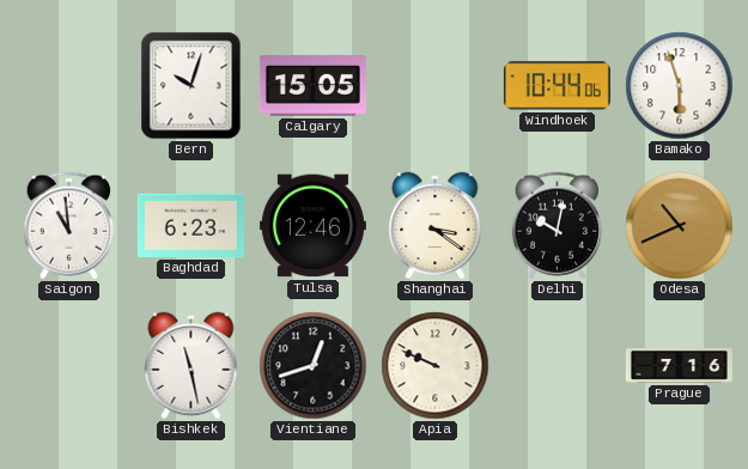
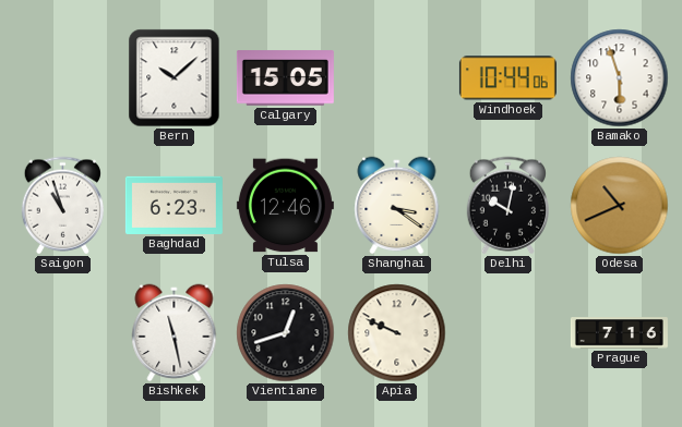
Bern: 10:03 -> 10:08
Saigon: 10:59 -> 10:57
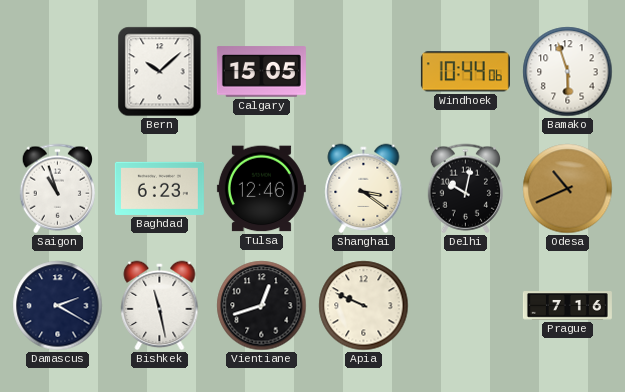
Damascus: none -> 2:20
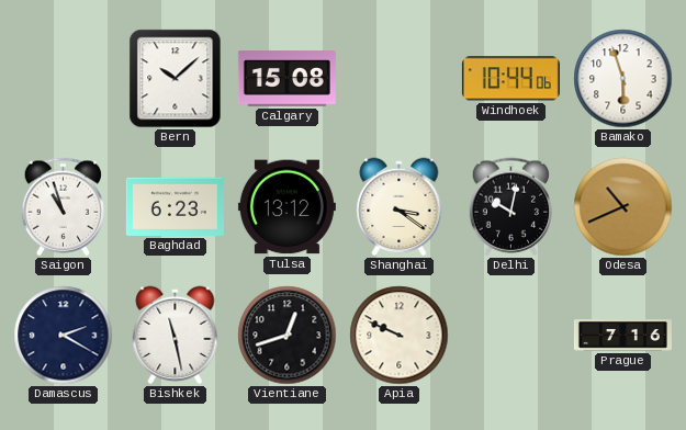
Calgary: 15:05 -> 15:08
Tulsa: 12:46 -> 13:12
